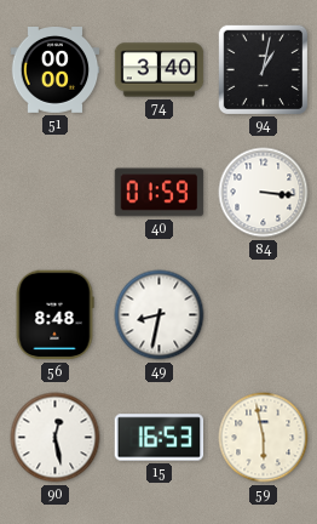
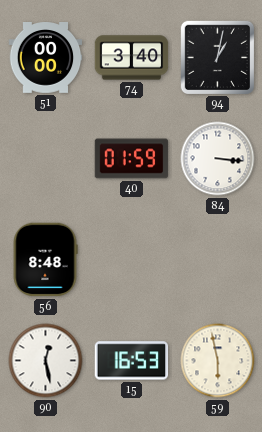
49: 8:32 -> none
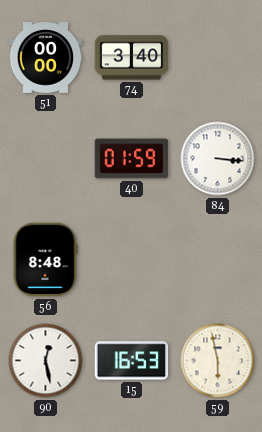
94: 1:02 -> none
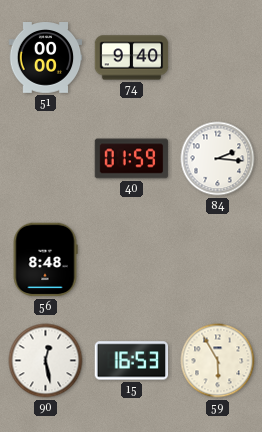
74: 3:40 -> 9:40
84: 3:16 -> 2:16
59: 5:58 -> 5:55
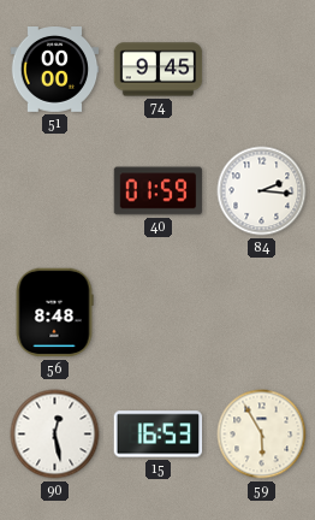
74: 9:40 -> 9:45
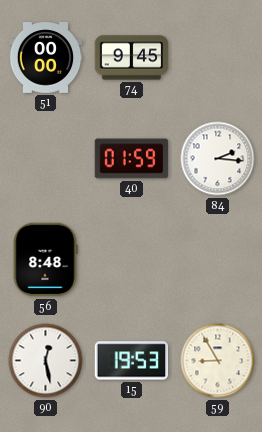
15: 16:53 -> 19:53
59: 5:55 -> 8:55
